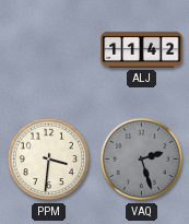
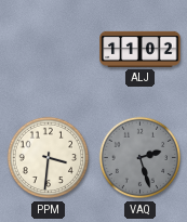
ALJ: 11:42 -> 11:02
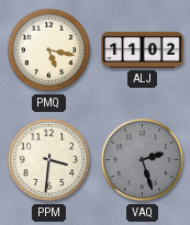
PMQ: none -> 5:17
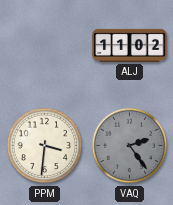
PMQ: 5:17 -> none
VAQ: 2:27 -> 2:24
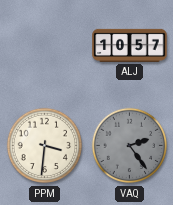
ALJ: 11:02 -> 10:57
